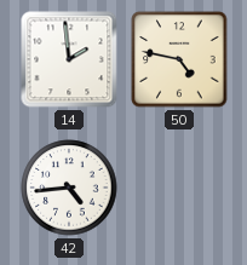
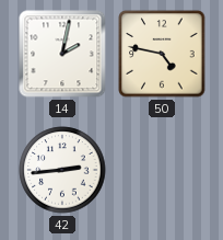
14: 1:59 -> 2:02
42: 4:44 -> 2:44
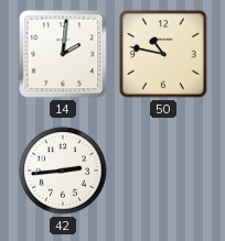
14: 2:02 -> 2:01
50: 4:47 -> 10:47
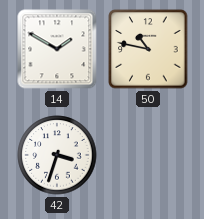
14: 2:01 -> 1:50
42: 2:44 -> 3:33
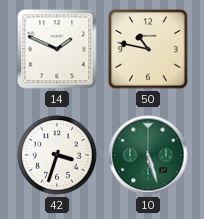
14: 1:50 -> 1:49
10: none -> 5:27
